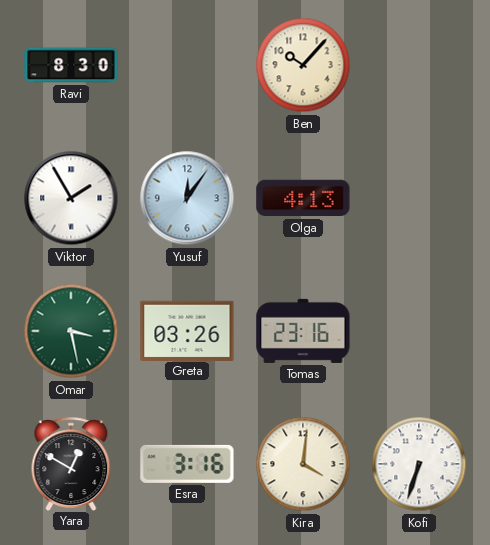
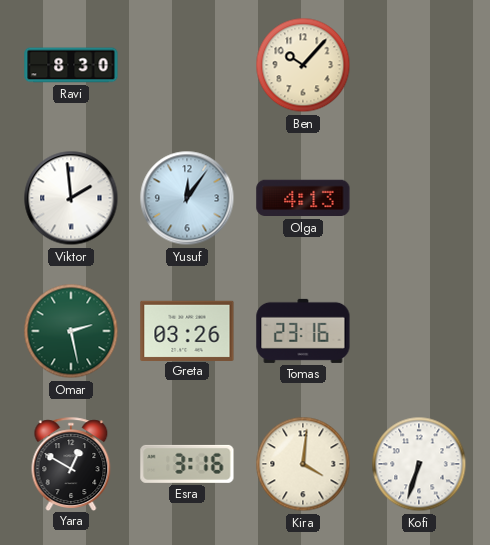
Viktor: 1:55 -> 1:59
Omar: 3:28 -> 2:28
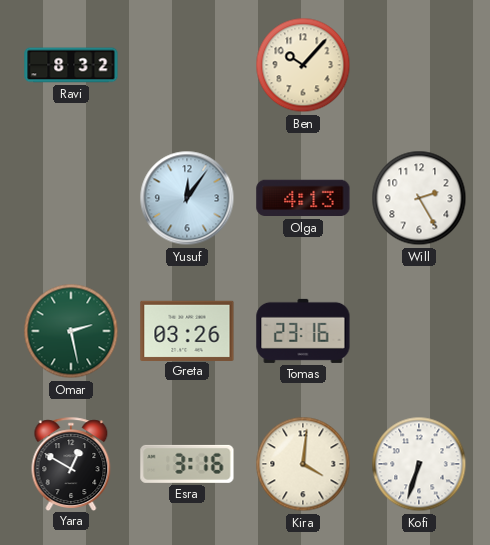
Ravi: 8:30 -> 8:32
Viktor: 1:59 -> none
Will: none -> 2:25
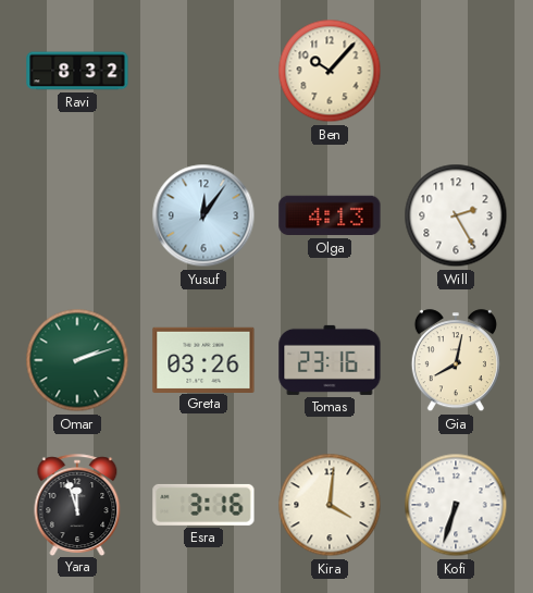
Omar: 2:28 -> 2:12
Gia: none -> 8:02
Yara: 12:50 -> 11:57
